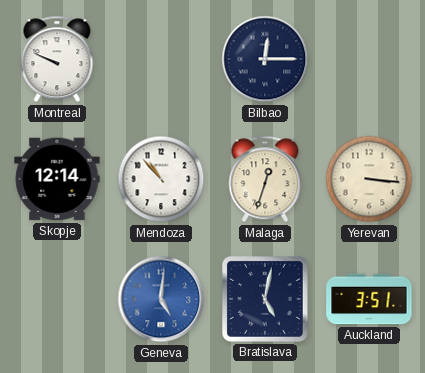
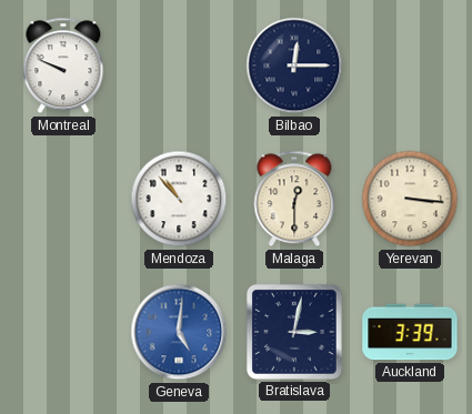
Skopje: 12:14 -> none
Malaga: 12:33 -> 12:30
Bratislava: 5:02 -> 3:02
Auckland: 3:51 -> 3:39
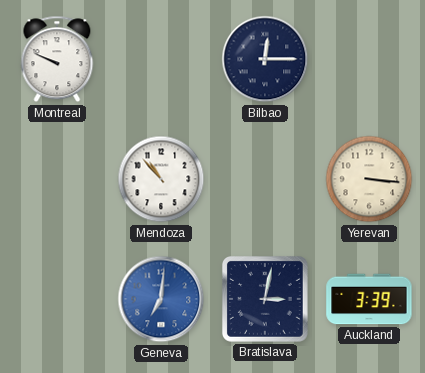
Malaga: 12:30 -> none
Geneva: 5:01 -> 7:01
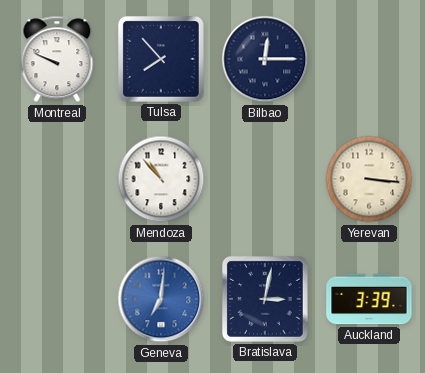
Tulsa: none -> 7:53
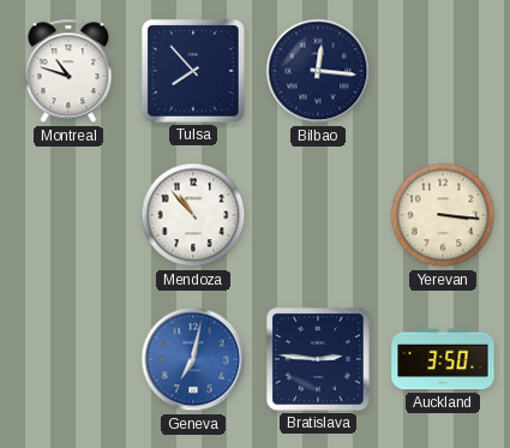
Montreal: 9:49 -> 10:48
Bilbao: 12:15 -> 12:16
Geneva: 7:01 -> 7:02
Bratislava: 3:02 -> 2:46
Auckland: 3:39 -> 3:50
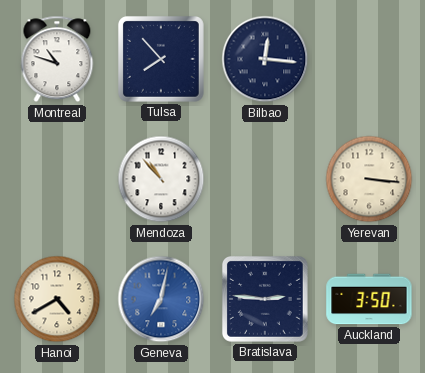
Hanoi: none -> 4:40
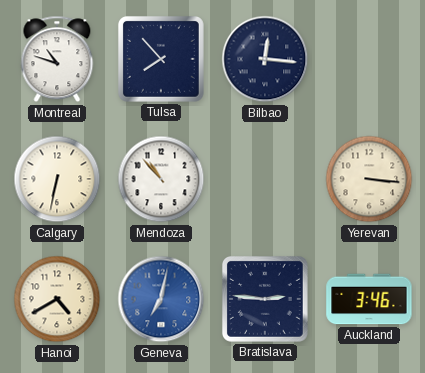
Calgary: none -> 6:32
Auckland: 3:50 -> 3:46
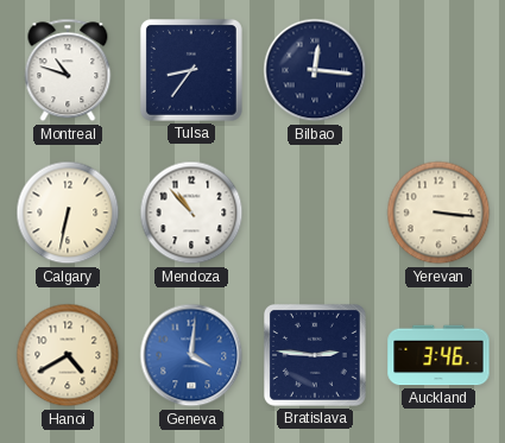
Tulsa: 7:53 -> 8:36
Geneva: 7:02 -> 4:01
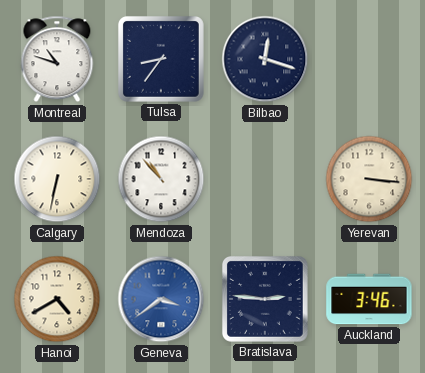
Bilbao: 12:16 -> 12:18
Geneva: 4:01 -> 3:39
